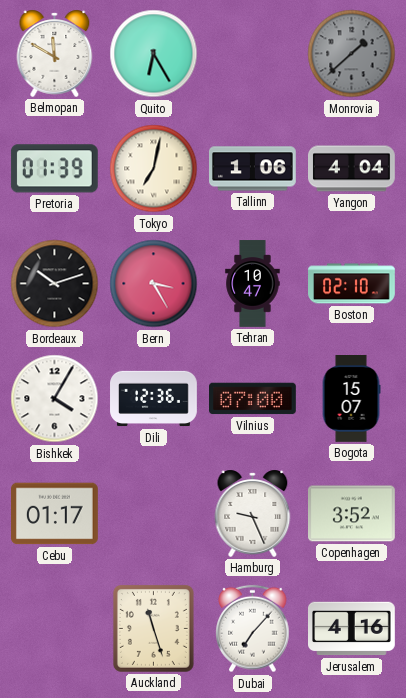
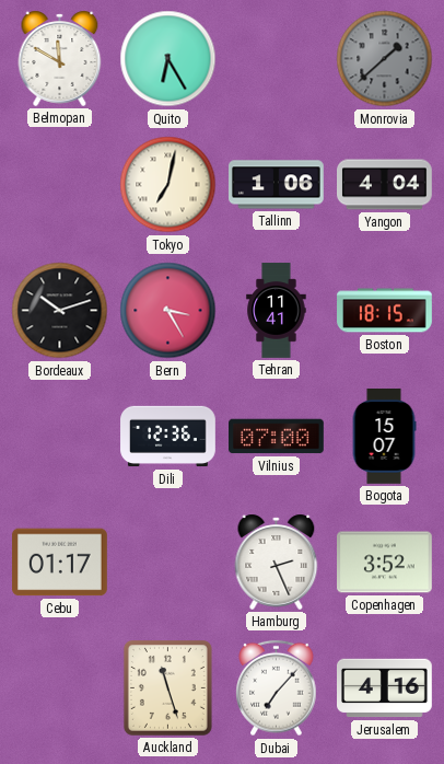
Pretoria: 01:39 -> none
Tehran: 10:47 -> 11:41
Boston: 02:10 -> 18:15
Bishkek: 4:05 -> none
Hamburg: 9:26 -> 2:26
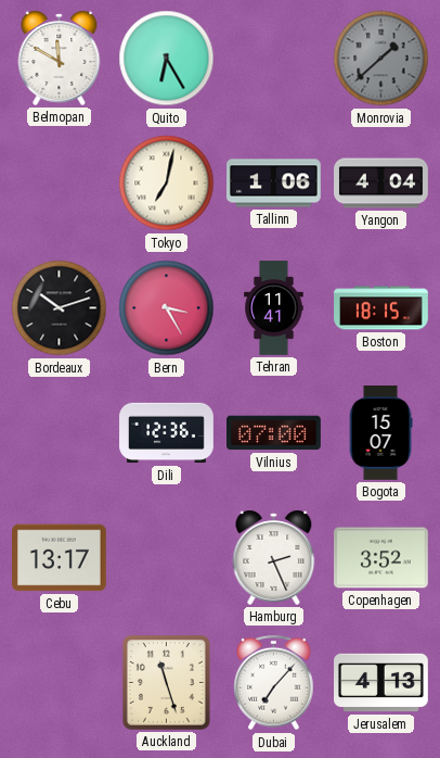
Cebu: 01:17 -> 13:17
Jerusalem: 4:16 -> 4:13
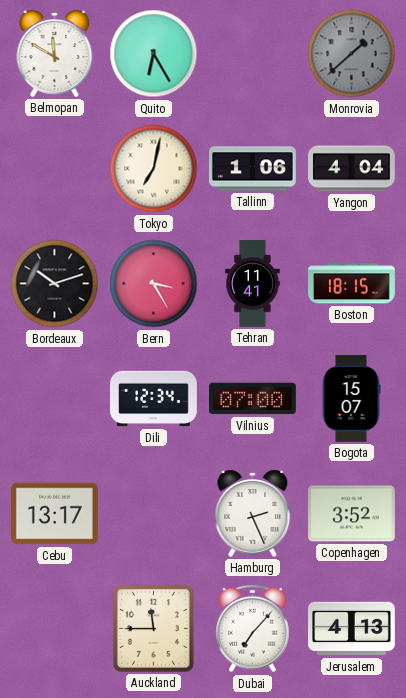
Dili: 12:36 -> 12:34
Auckland: 11:27 -> 11:45
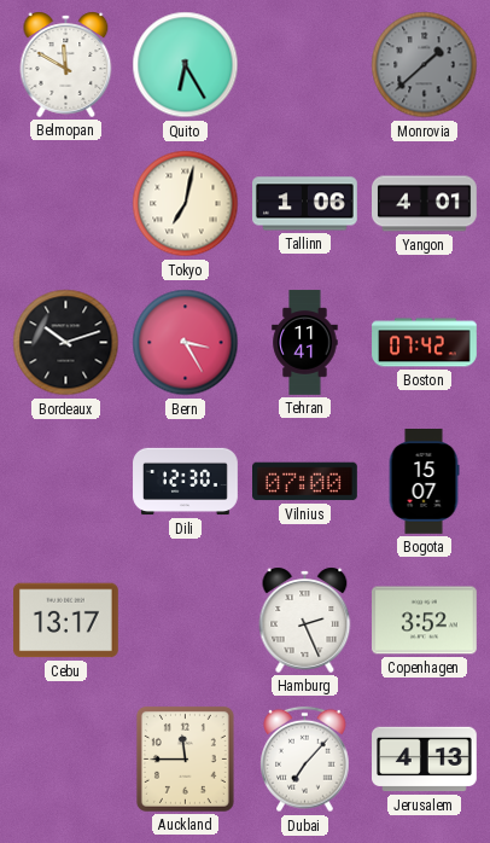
Yangon: 4:04 -> 4:01
Boston: 18:15 -> 07:42
Dili: 12:34 -> 12:30
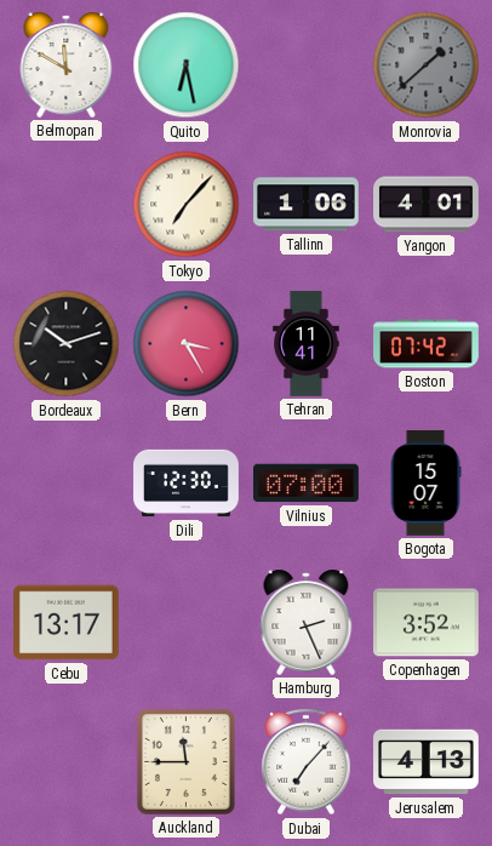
Quito: 6:25 -> 6:28
Tokyo: 7:02 -> 7:07
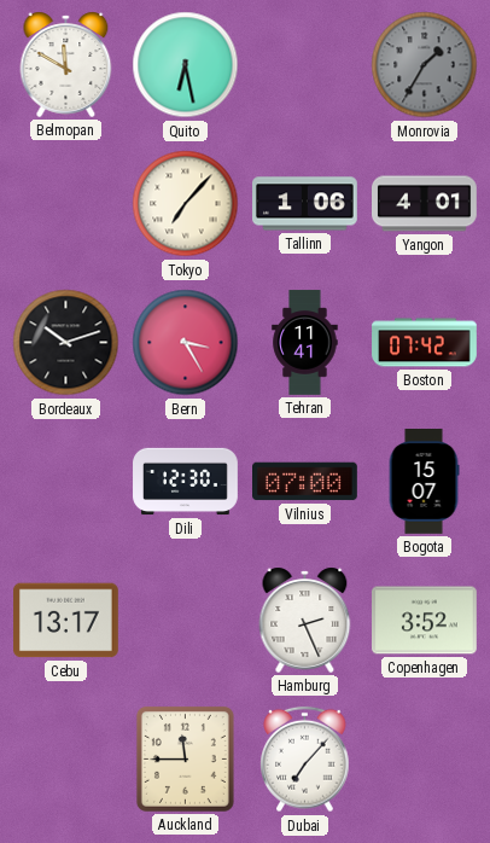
Monrovia: 1:38 -> 1:35
Jerusalem: 4:13 -> none
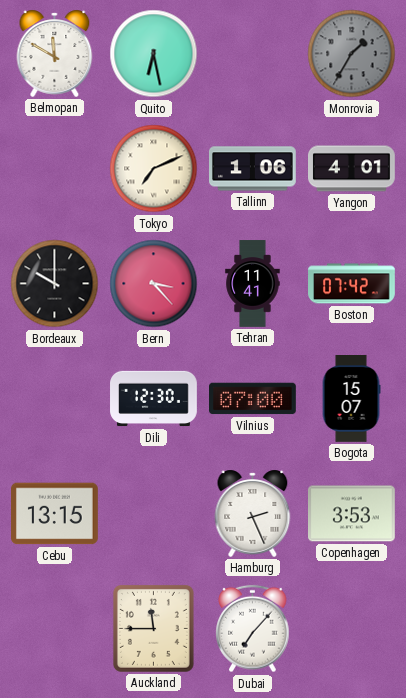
Tokyo: 7:07 -> 7:11
Bordeaux: 10:12 -> 10:00
Bern: 3:25 -> 3:23
Cebu: 13:17 -> 13:15
Copenhagen: 3:52 -> 3:53
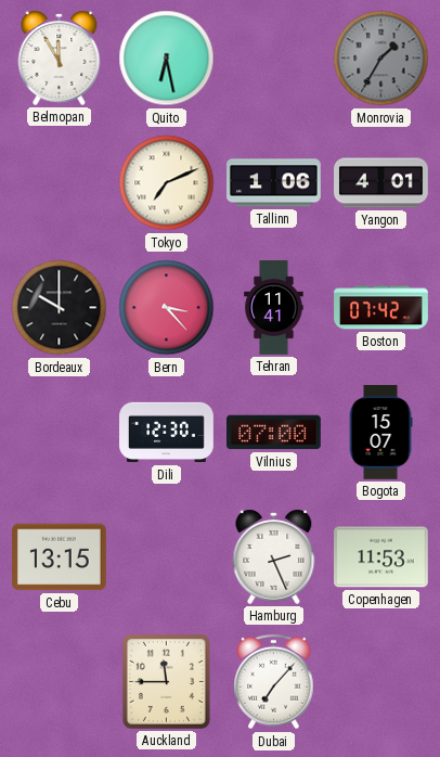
Belmopan: 11:50 -> 11:55
Copenhagen: 3:53 -> 11:53
